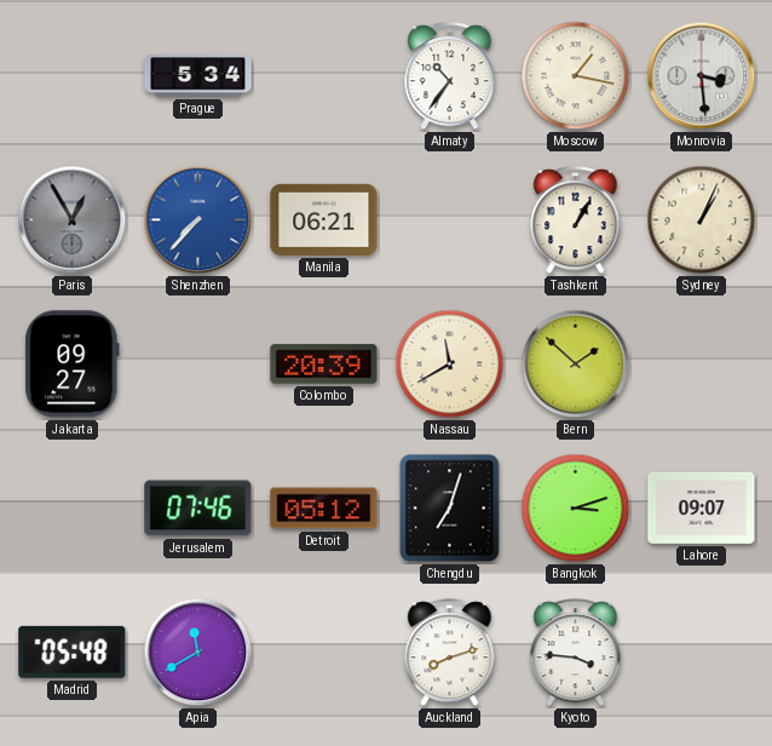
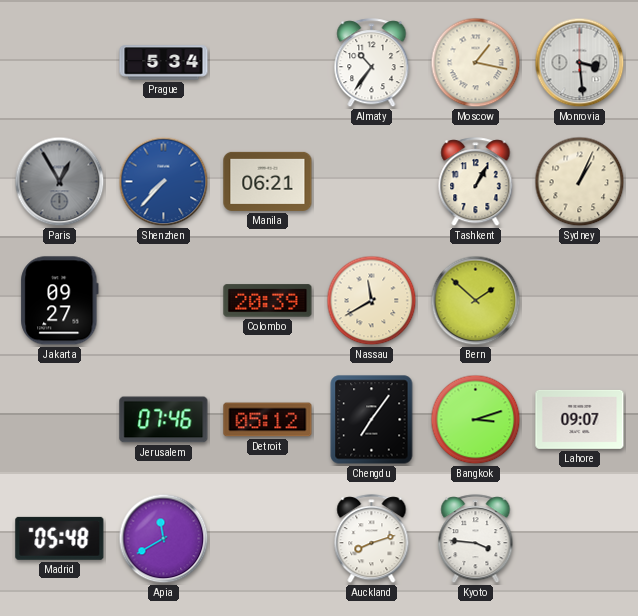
Chengdu: 7:03 -> 7:06
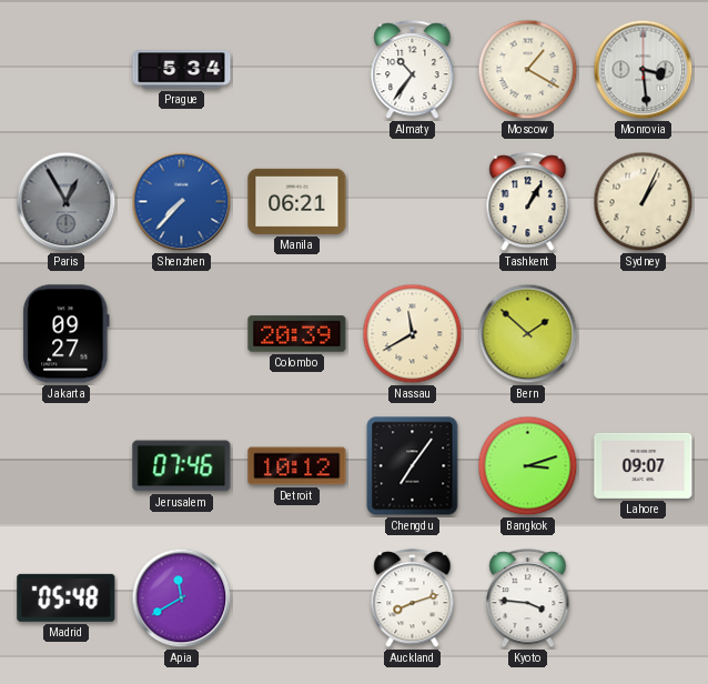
Moscow: 1:17 -> 1:20
Detroit: 05:12 -> 10:12
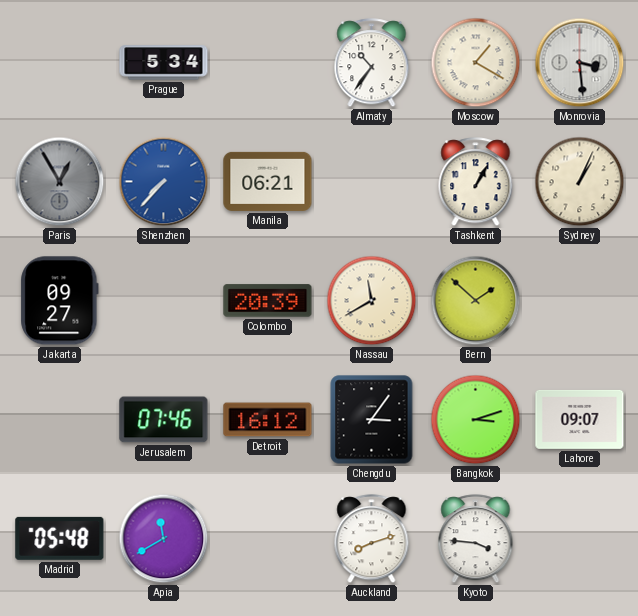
Detroit: 10:12 -> 16:12
Chengdu: 7:06 -> 3:06
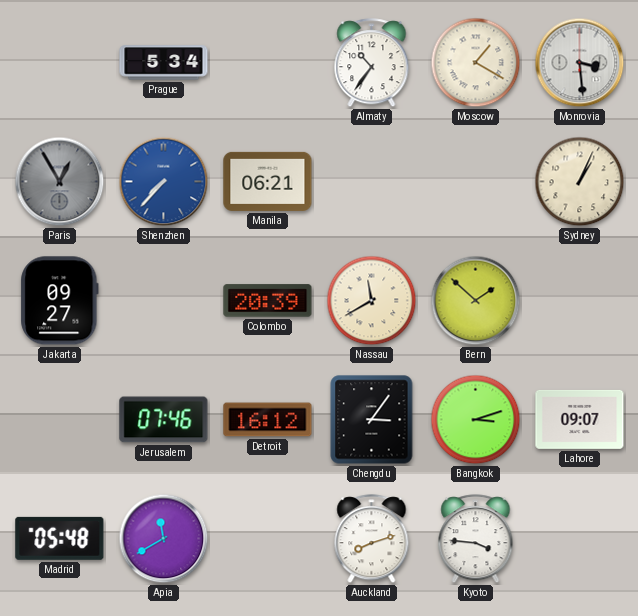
Tashkent: 1:05 -> none
